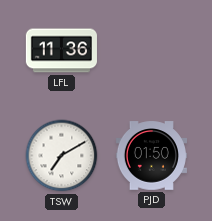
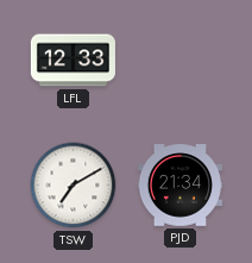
LFL: 11:36 -> 12:33
PJD: 01:50 -> 21:34
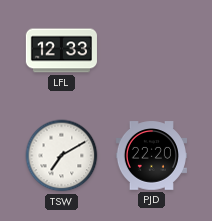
PJD: 21:34 -> 22:20
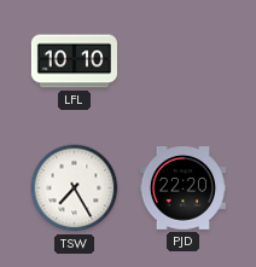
LFL: 12:33 -> 10:10
TSW: 7:10 -> 7:25
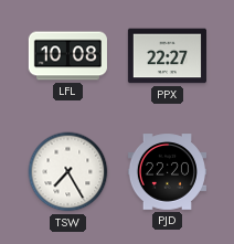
LFL: 10:10 -> 10:08
PPX: none -> 22:27
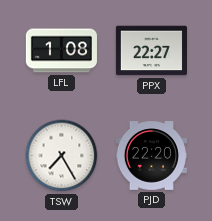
LFL: 10:08 -> 1:08
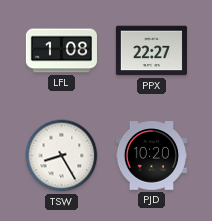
TSW: 7:25 -> 8:25
PJD: 22:20 -> 10:20
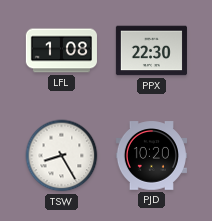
PPX: 22:27 -> 22:30
